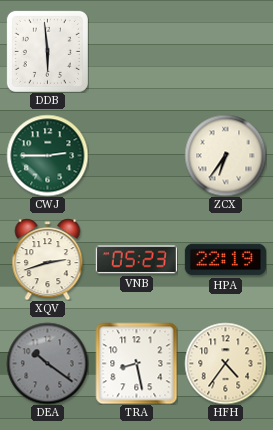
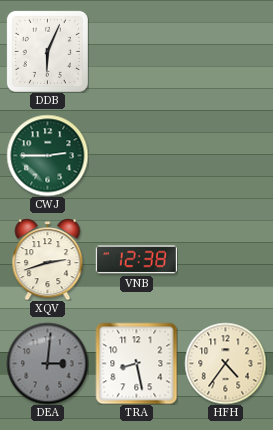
DDB: 5:59 -> 6:04
ZCX: 6:36 -> none
VNB: 05:23 -> 12:38
HPA: 22:19 -> none
DEA: 10:21 -> 3:01
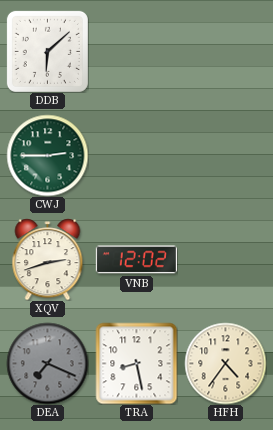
DDB: 6:04 -> 6:08
VNB: 12:38 -> 12:02
DEA: 3:01 -> 7:19
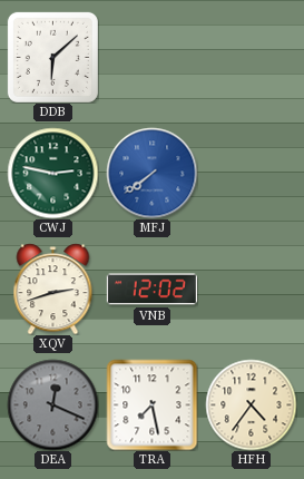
CWJ: 2:45 -> 2:47
MFJ: none -> 7:39
DEA: 7:19 -> 12:19
TRA: 8:28 -> 7:28
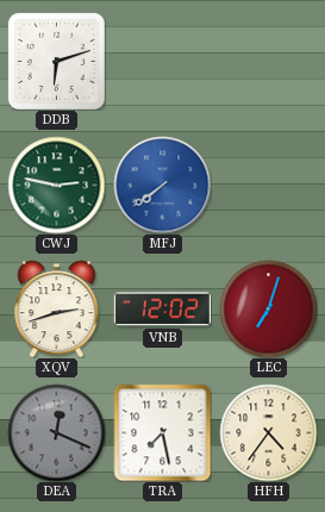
DDB: 6:08 -> 6:12
LEC: none -> 7:03
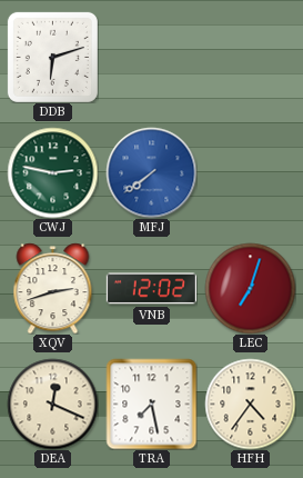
DEA dial: grey -> cream
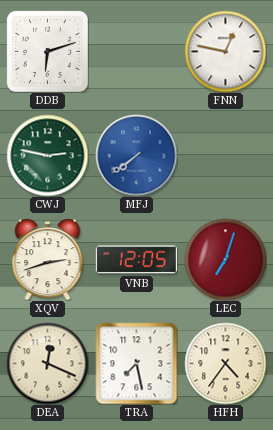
FNN: none -> 12:47
VNB: 12:02 -> 12:05
